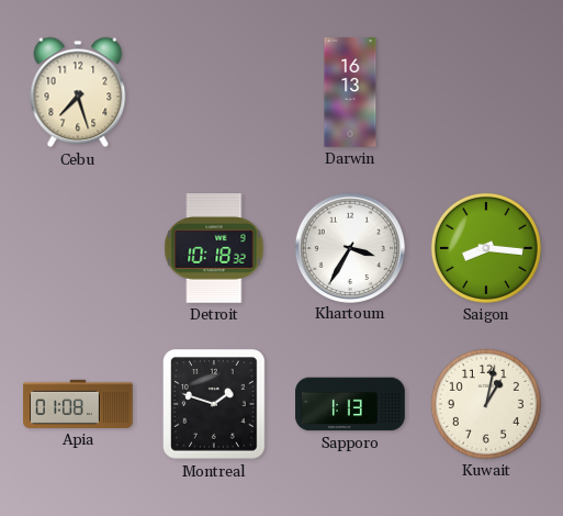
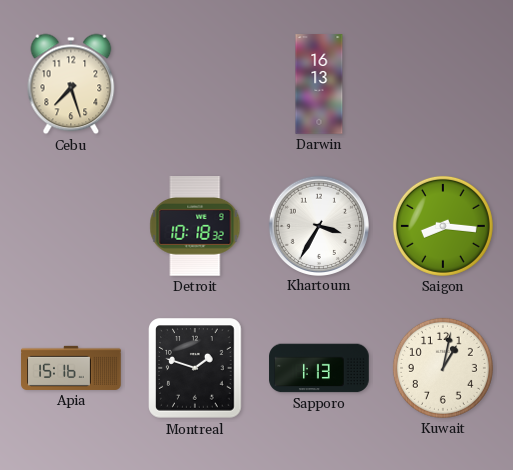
Apia: 01:08 -> 15:16
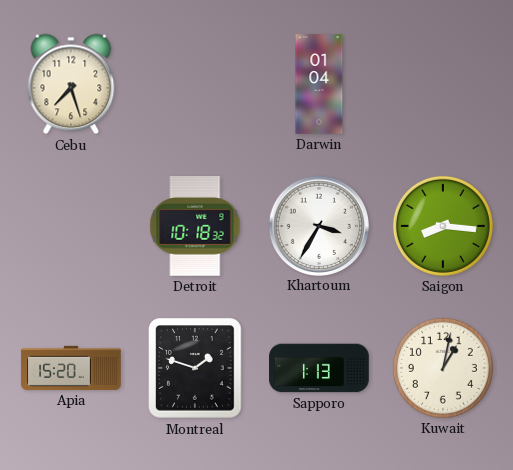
Darwin: 16:13 -> 01:04
Apia: 15:16 -> 15:20
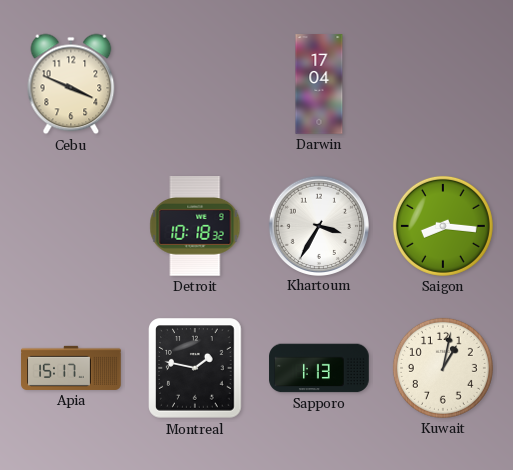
Cebu: 7:27 -> 3:49
Darwin: 01:04 -> 17:04
Apia: 15:20 -> 15:17
Montreal: 1:48 -> 1:47
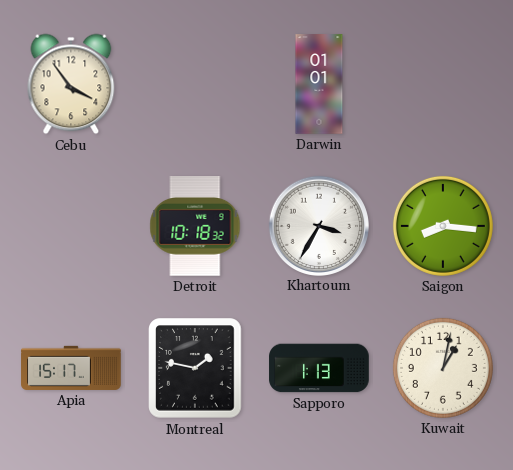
Cebu: 3:49 -> 3:54
Darwin: 17:04 -> 01:01
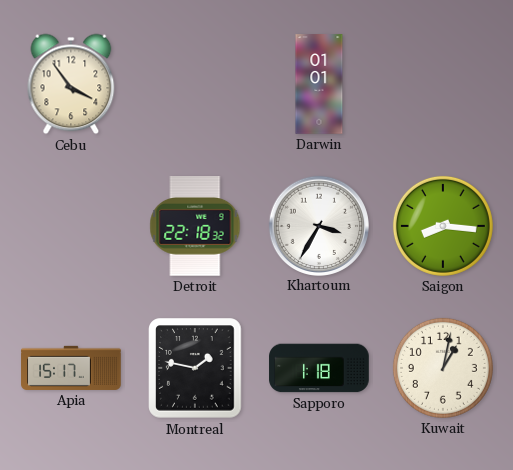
Detroit: 10:18 -> 22:18
Sapporo: 1:13 -> 1:18
